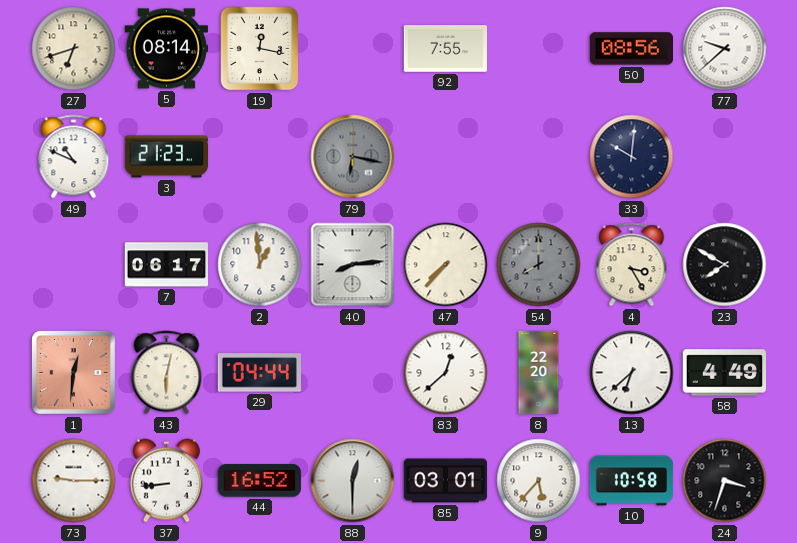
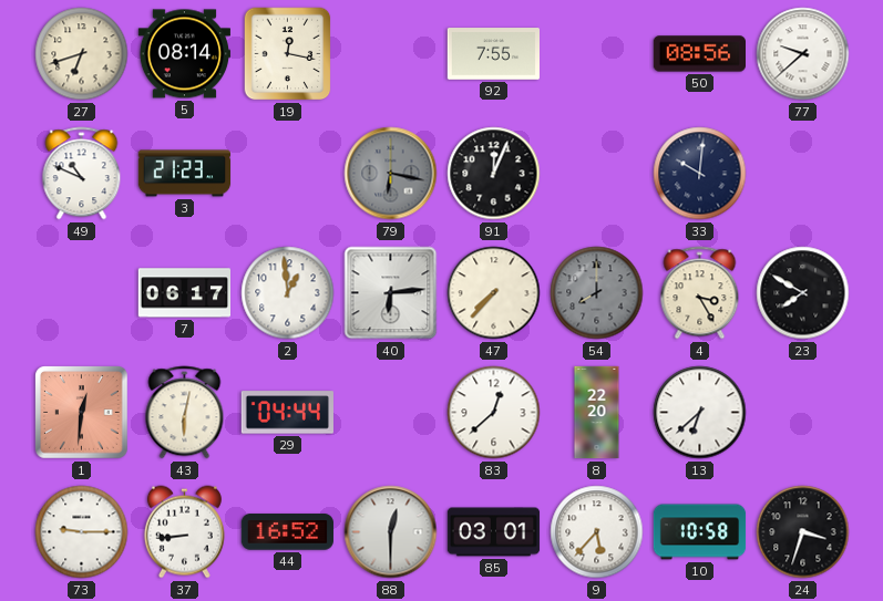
91: none -> 12:04
40: 8:14 -> 6:14
58: 4:49 -> none
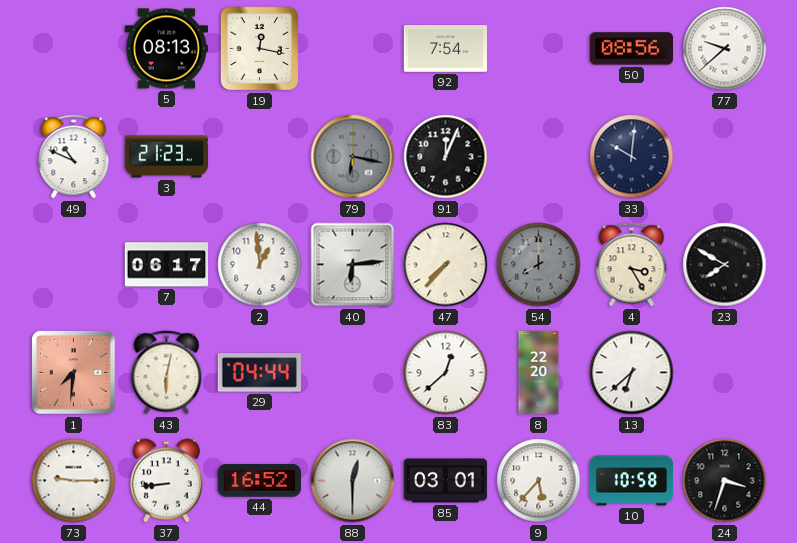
27: 6:42 -> none
5: 08:14 -> 08:13
92: 7:55 -> 7:54
1: 12:31 -> 7:31
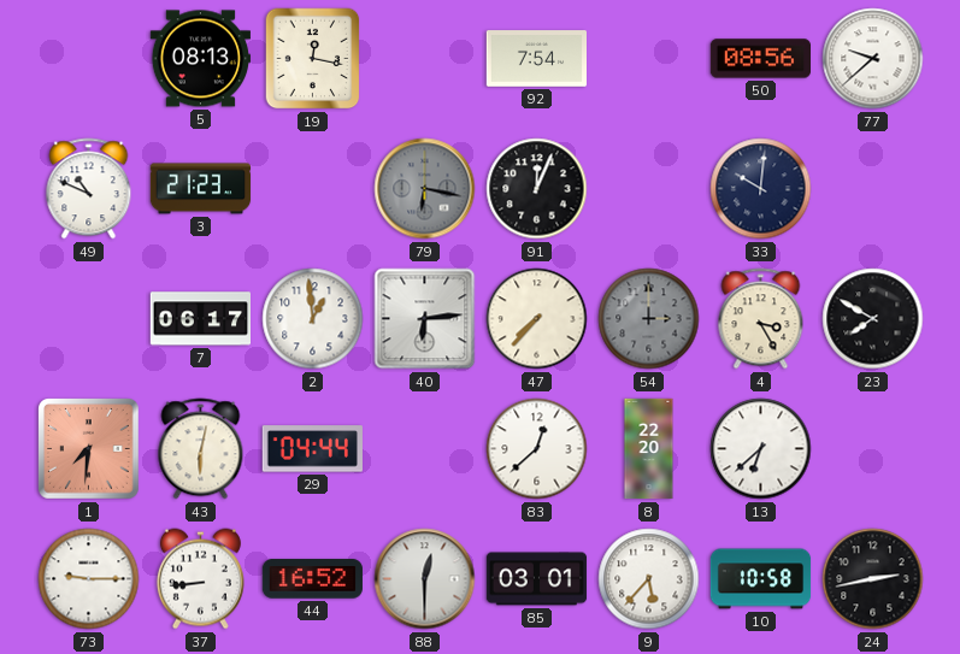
54: 8:00 -> 3:00
24: 3:33 -> 2:43
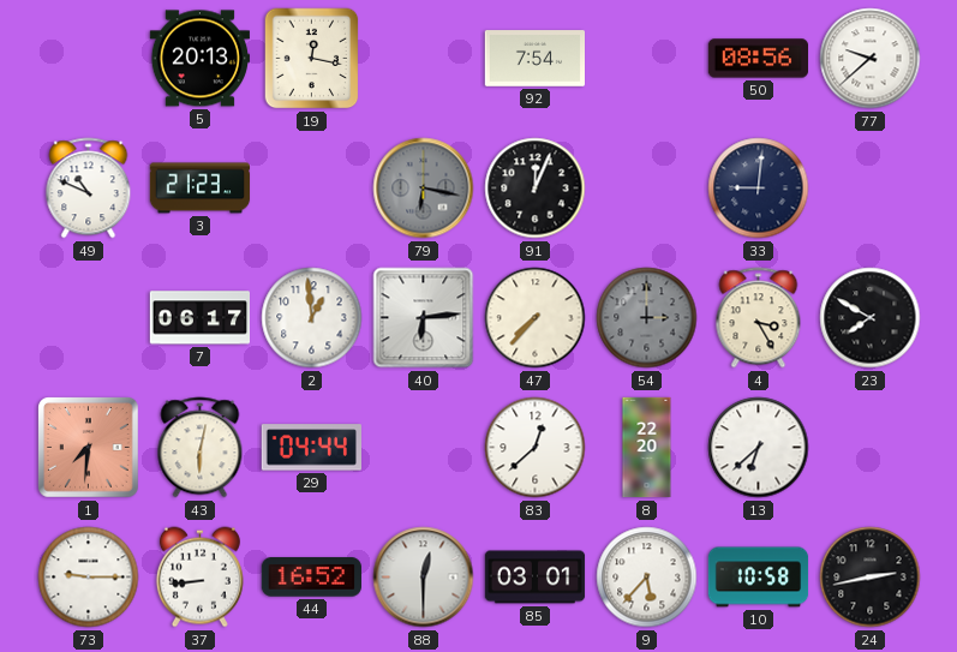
5: 08:13 -> 20:13
33: 10:01 -> 9:01
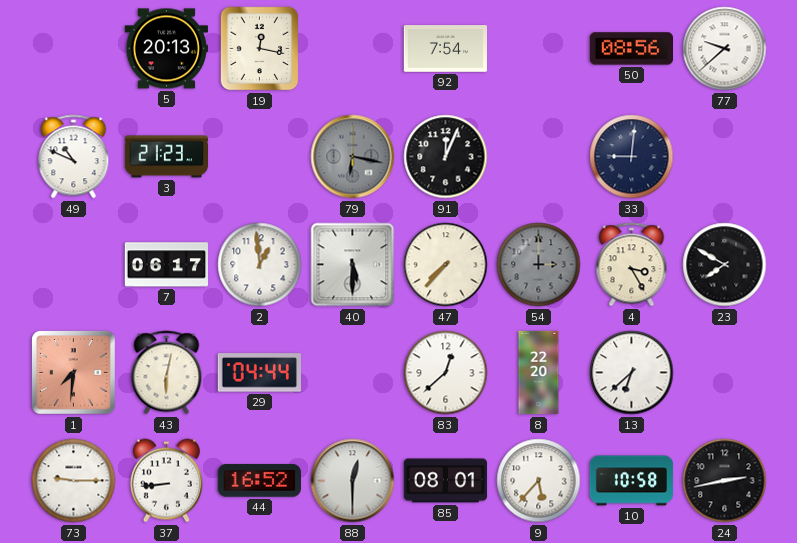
40: 6:14 -> 5:30
85: 03:01 -> 08:01
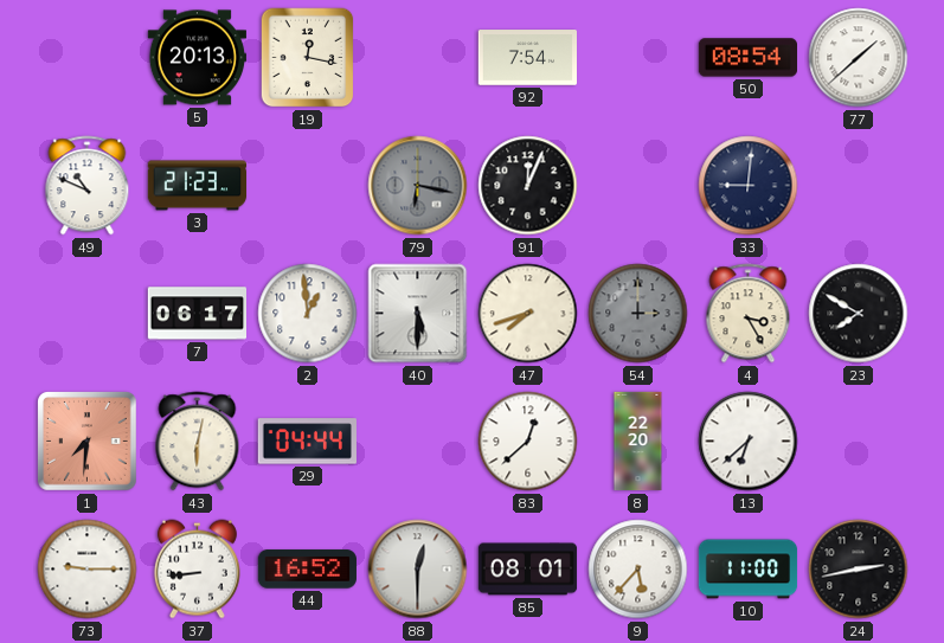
50: 08:56 -> 08:54
77: 9:38 -> 1:38
47: 7:37 -> 7:42
10: 10:58 -> 11:00
